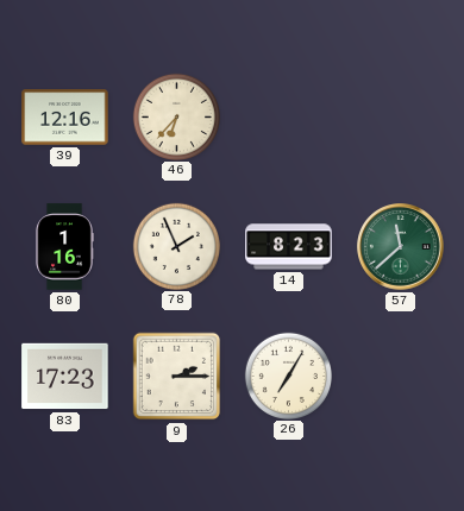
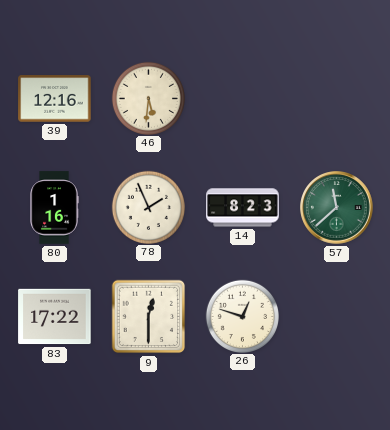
46: 6:37 -> 5:31
83: 17:23 -> 17:22
9: 2:15 -> 12:30
26: 7:05 -> 12:48
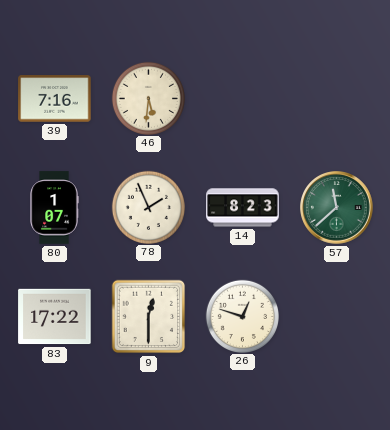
39: 12:16 -> 7:16
80: 1:16 -> 1:07
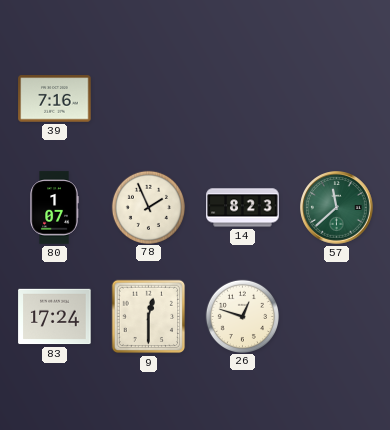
46: 5:31 -> none
83: 17:22 -> 17:24
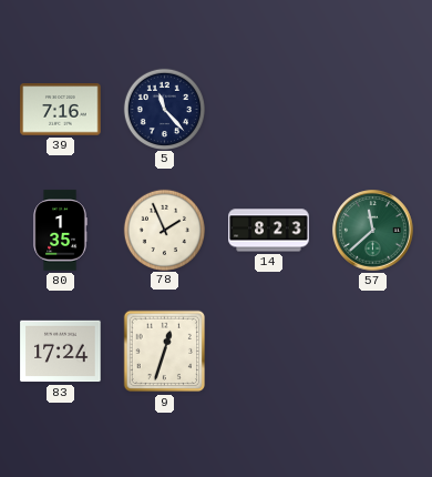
5: none -> 11:23
80: 1:07 -> 1:35
9: 12:30 -> 12:33
26: 12:48 -> none
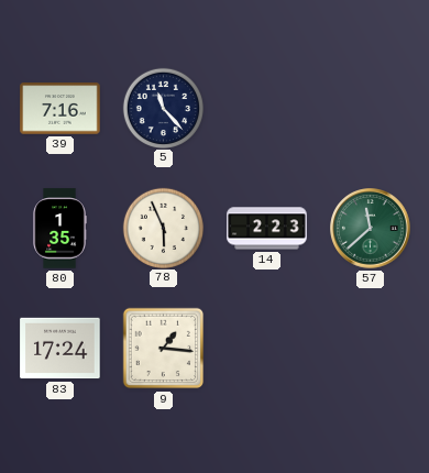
78: 1:56 -> 5:56
14: 8:23 -> 2:23
9: 12:33 -> 1:16
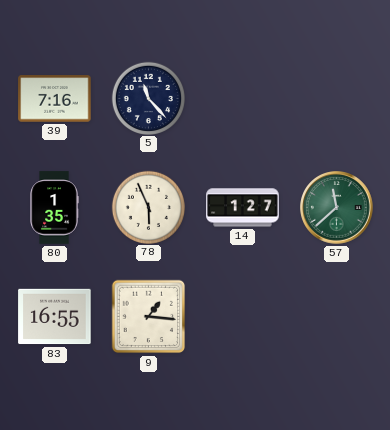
14: 2:23 -> 1:27
83: 17:24 -> 16:55
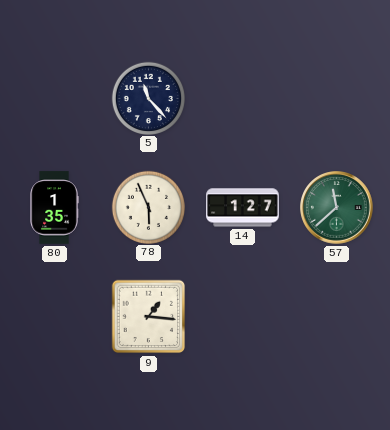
39: 7:16 -> none
83: 16:55 -> none
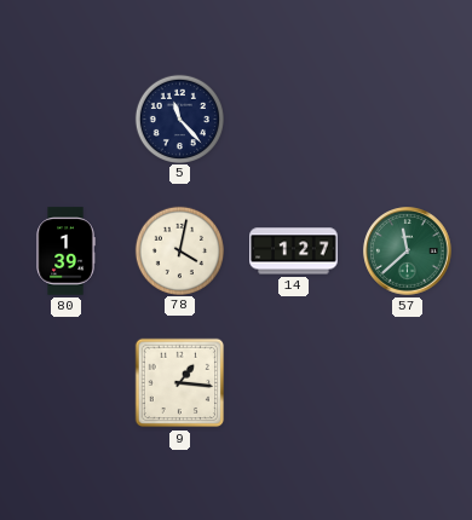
80: 1:35 -> 1:39
78: 5:56 -> 4:02
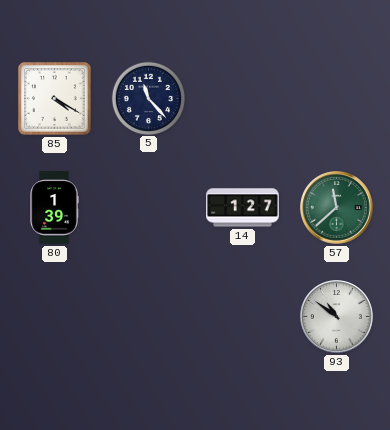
85: none -> 4:20
78: 4:02 -> none
9: 1:16 -> none
93: none -> 10:51
